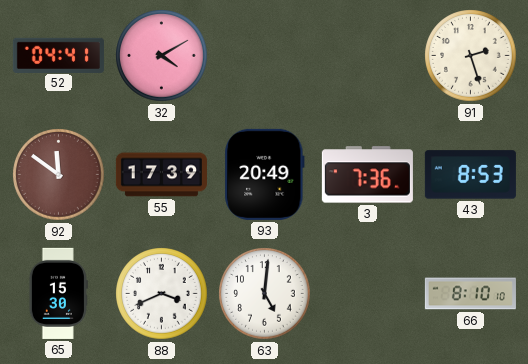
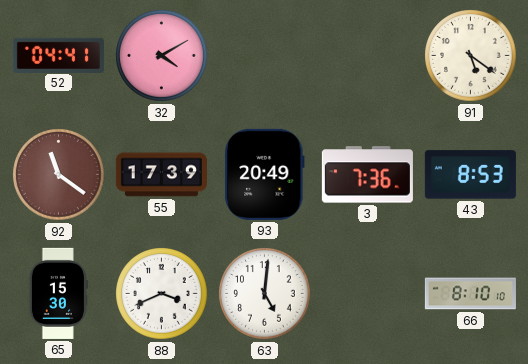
91: 2:27 -> 5:21
92: 11:51 -> 11:21
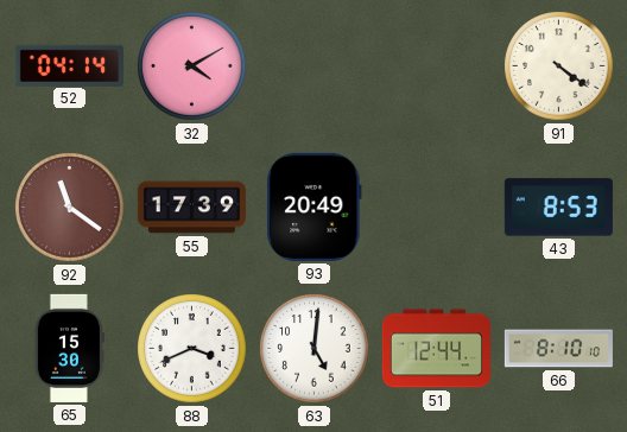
52: 04:41 -> 04:14
91: 5:21 -> 4:21
3: 7:36 -> none
51: none -> 12:44
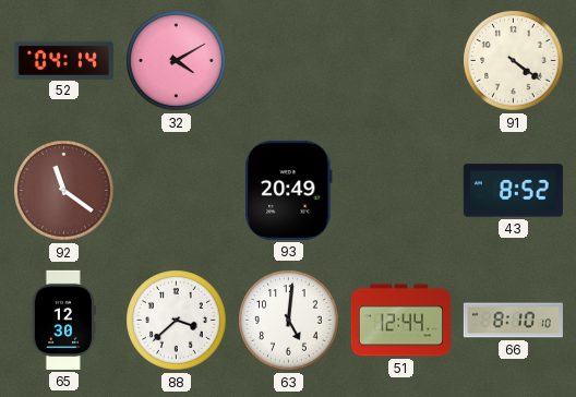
55: 17:39 -> none
43: 8:53 -> 8:52
65: 15:30 -> 12:30
88: 3:41 -> 3:38
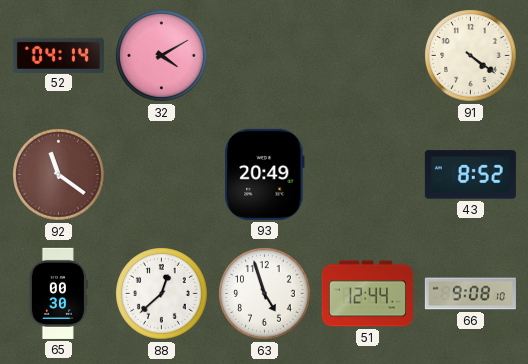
65: 12:30 -> 00:30
88: 3:38 -> 12:38
63: 5:01 -> 4:57
66: 8:10 -> 9:08
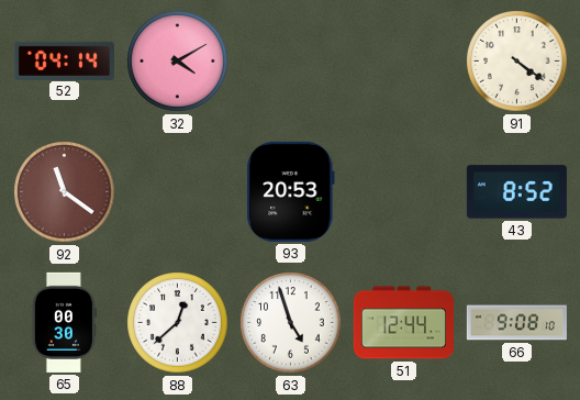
93: 20:49 -> 20:53
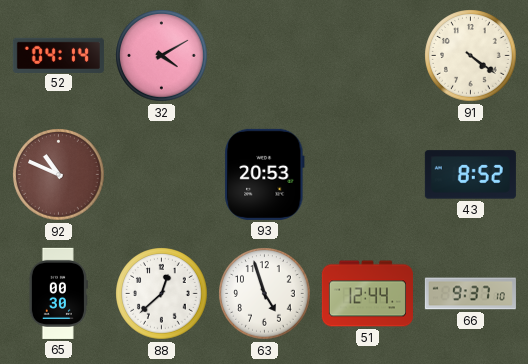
92: 11:21 -> 10:49
66: 9:08 -> 9:37
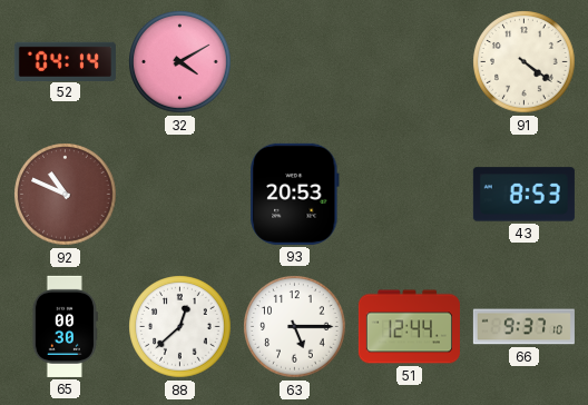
43: 8:52 -> 8:53
63: 4:57 -> 5:15
